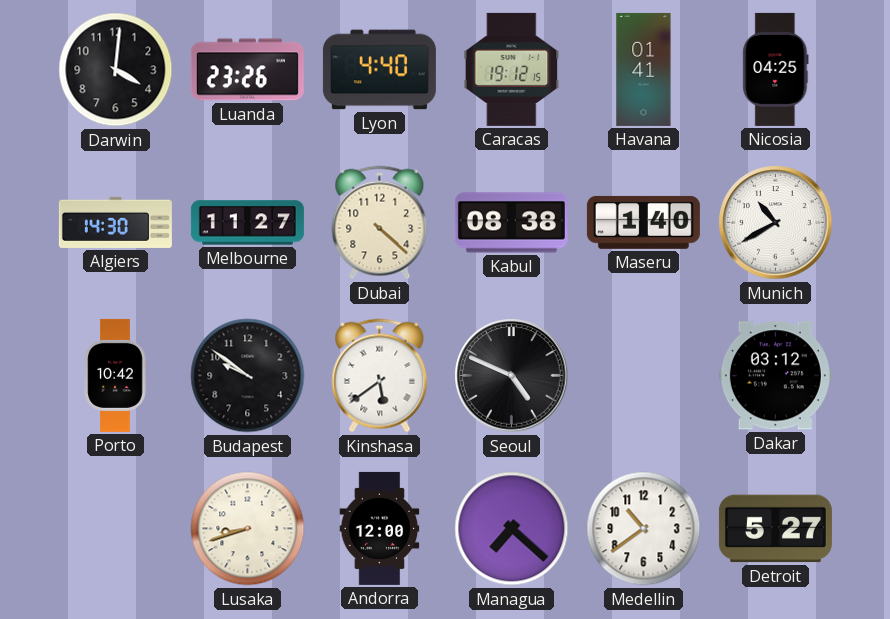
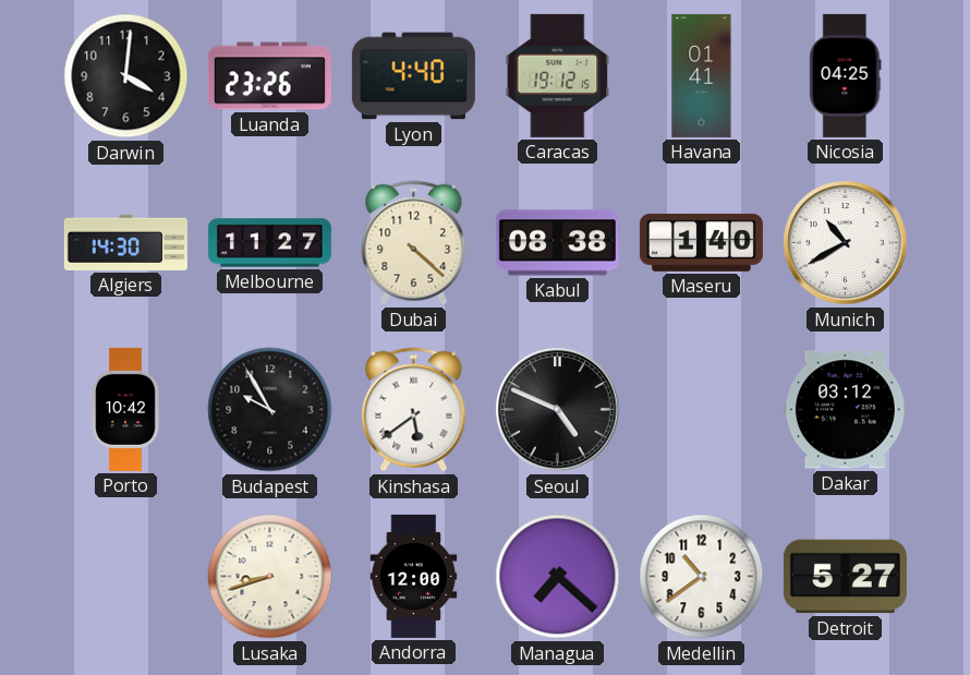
Budapest: 9:51 -> 9:55
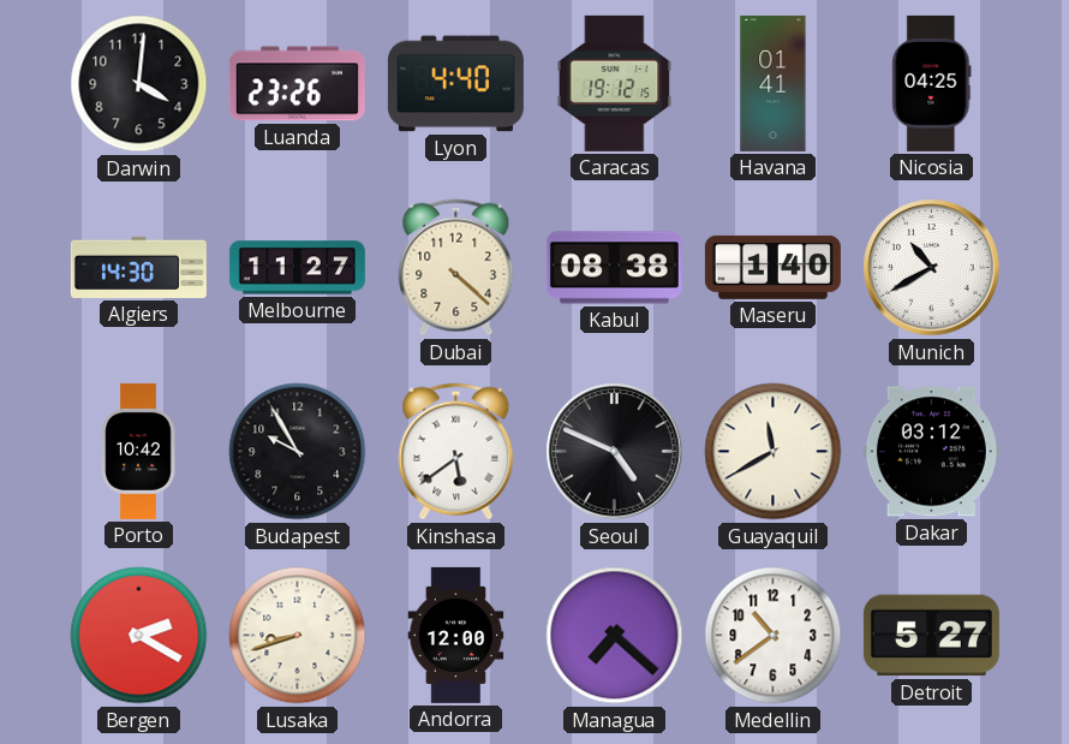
Guayaquil: none -> 11:40
Bergen: none -> 2:20
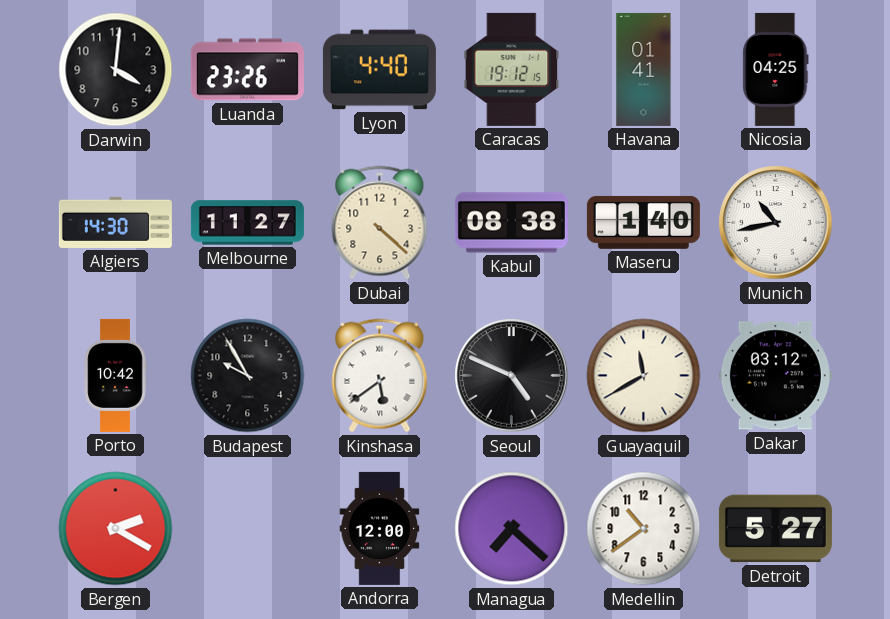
Munich: 10:40 -> 10:43
Lusaka: 8:42 -> none
